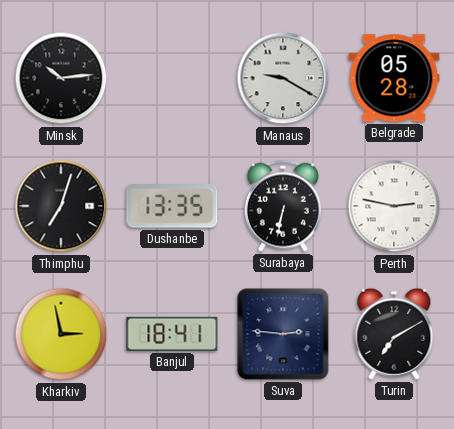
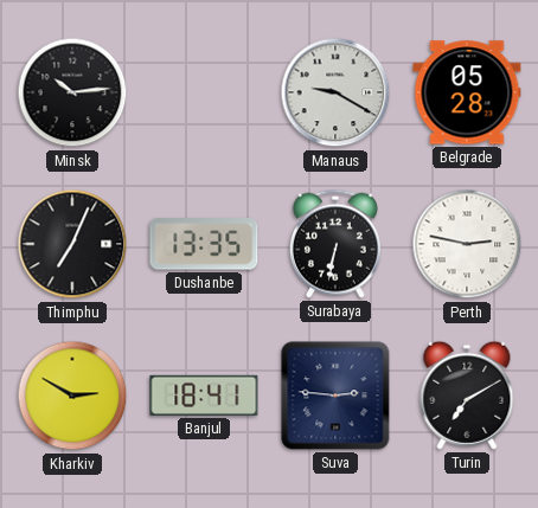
Thimphu: 7:03 -> 7:04
Kharkiv: 2:58 -> 2:50
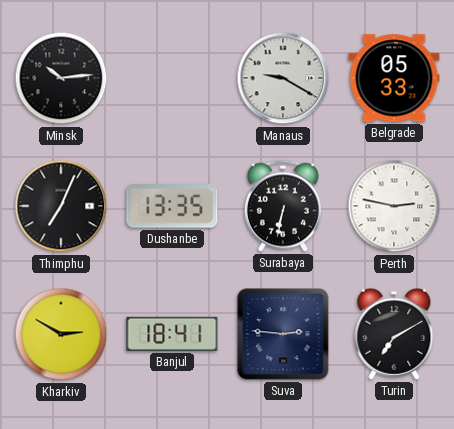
Belgrade: 05:28 -> 05:33
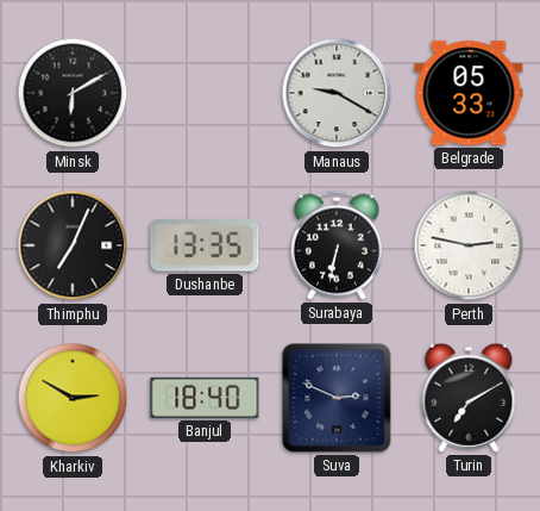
Minsk: 10:14 -> 6:10
Banjul: 18:41 -> 18:40
Suva: 2:46 -> 2:49
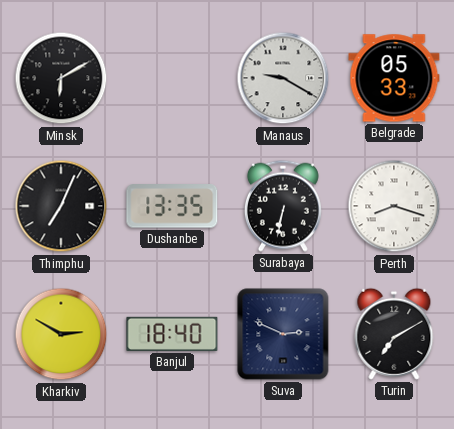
Perth: 2:47 -> 8:18
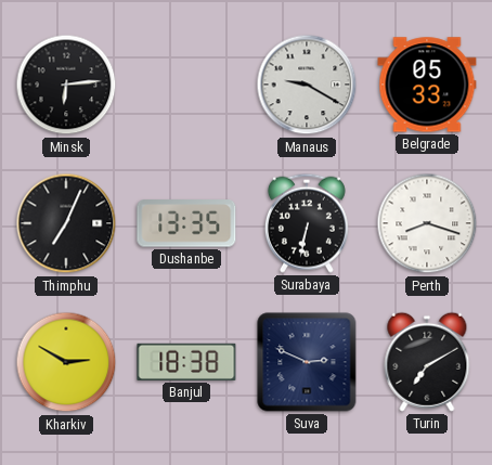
Minsk: 6:10 -> 6:14
Banjul: 18:40 -> 18:38
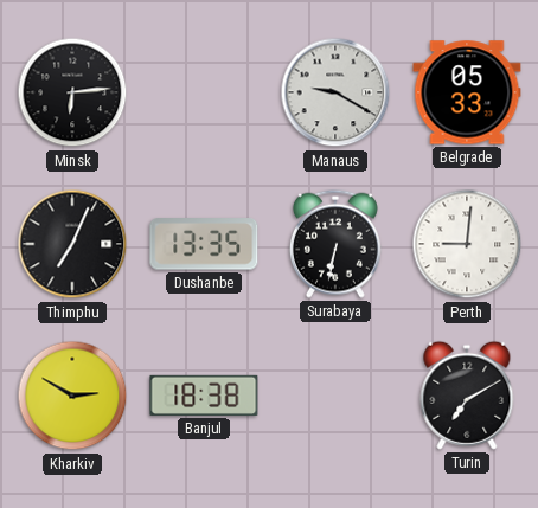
Perth: 8:18 -> 9:01
Suva: 2:49 -> none
